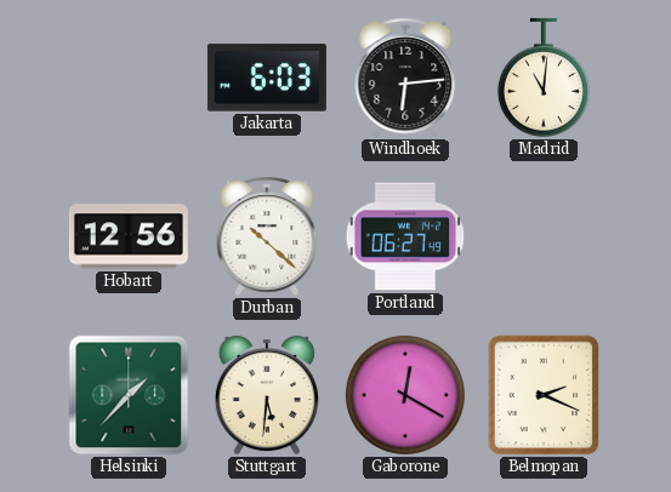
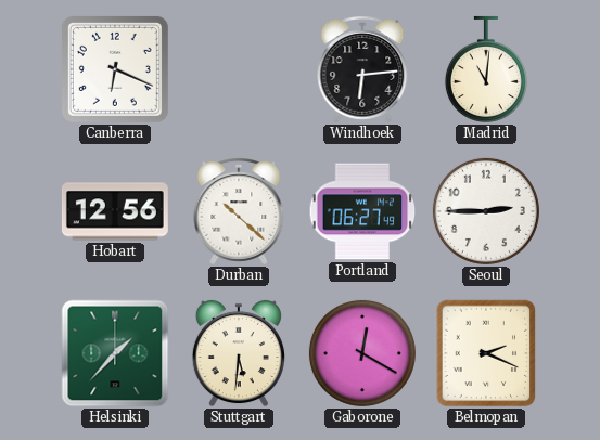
Canberra: none -> 6:19
Jakarta: 6:03 -> none
Seoul: none -> 2:45
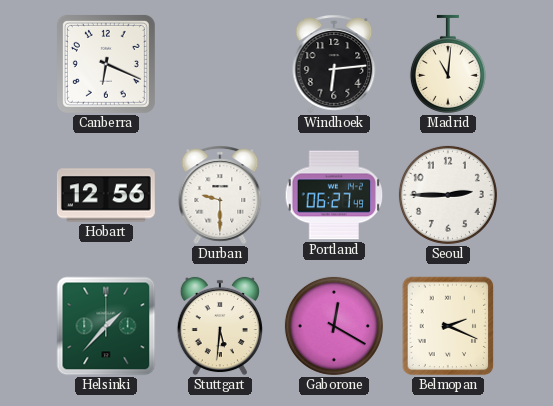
Durban: 10:22 -> 9:30
